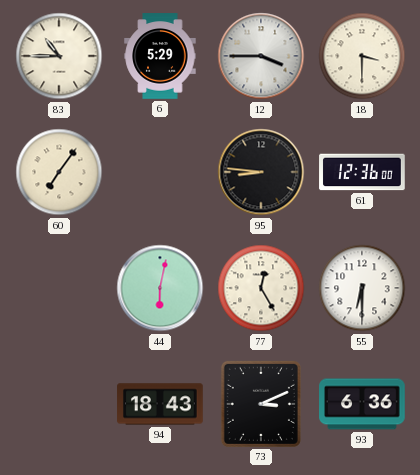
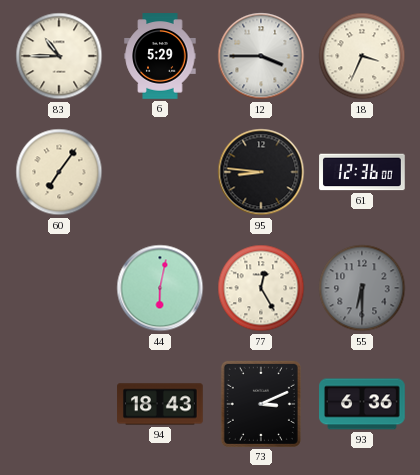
18: 3:30 -> 3:34
55 dial: white -> grey
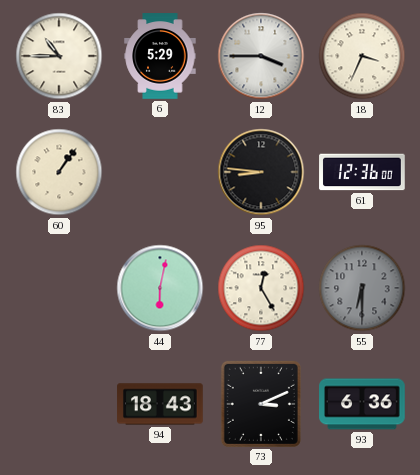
60: 7:06 -> 1:06
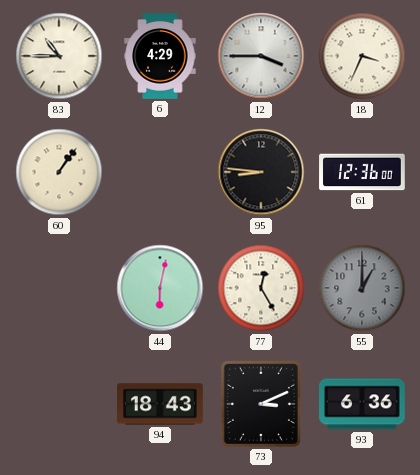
6: 5:29 -> 4:29
55: 6:30 -> 1:00
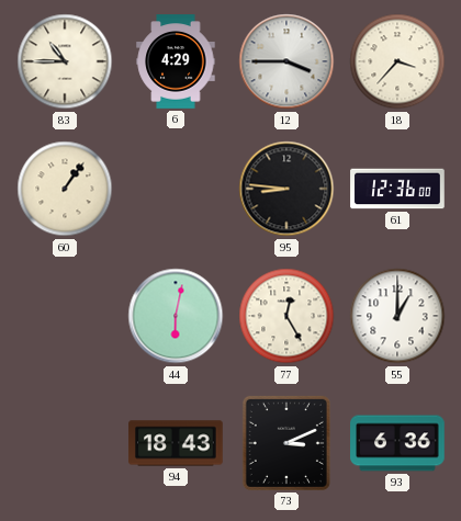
18: 3:34 -> 3:37
55 dial: grey -> white
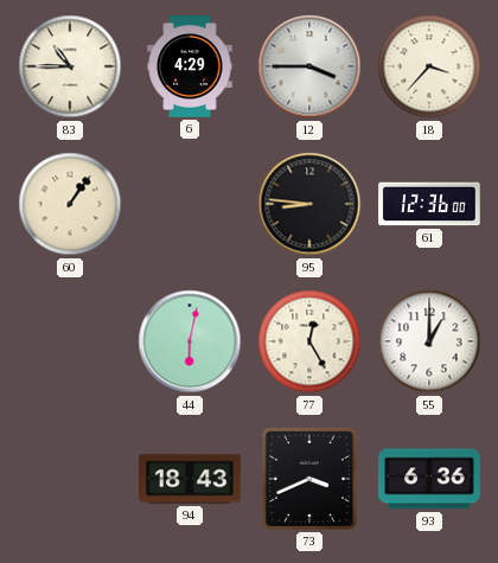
73: 3:11 -> 3:41
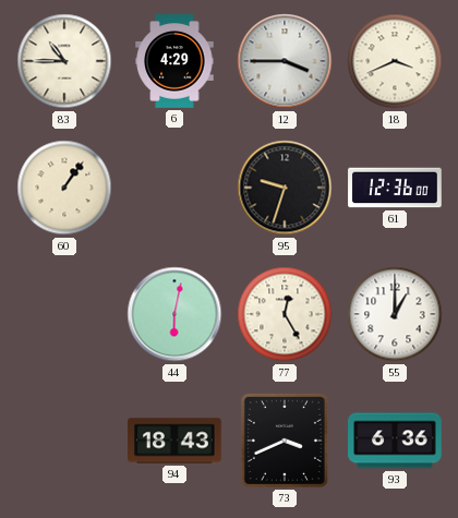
18: 3:37 -> 3:41
95: 8:46 -> 9:33
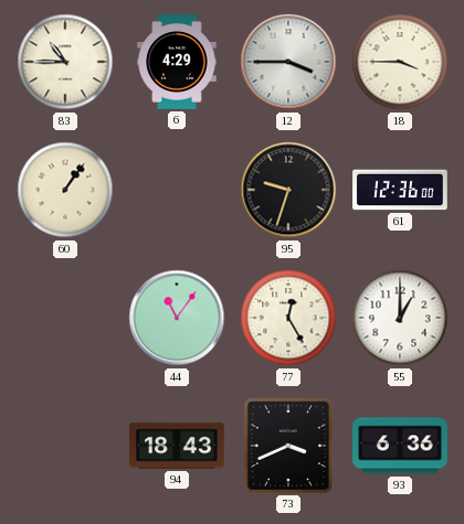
18: 3:41 -> 3:45
44: 6:02 -> 11:06
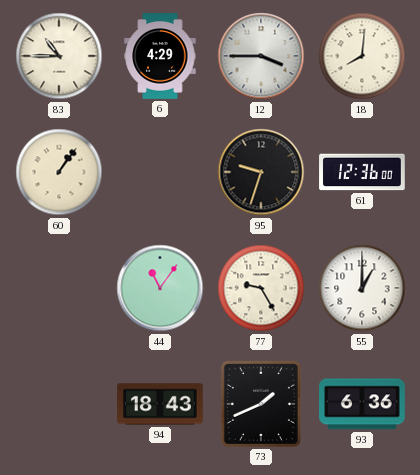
18: 3:45 -> 8:01
77: 12:25 -> 9:25
73: 3:41 -> 1:41
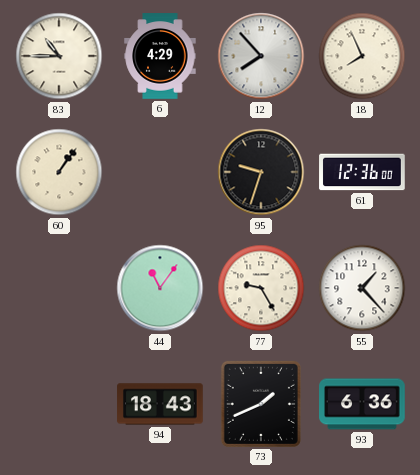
12: 3:45 -> 7:53
18: 8:01 -> 7:56
55: 1:00 -> 1:23
